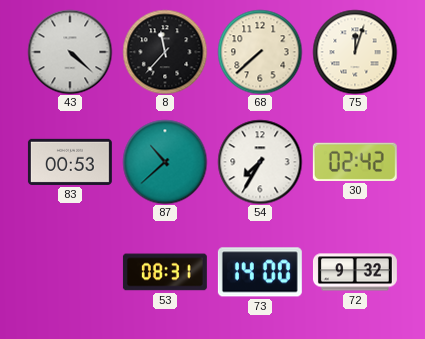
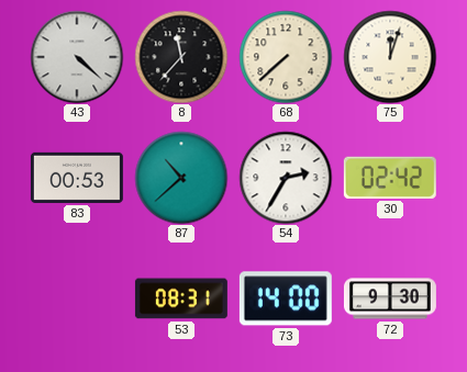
54: 7:35 -> 2:35
72: 9:32 -> 9:30
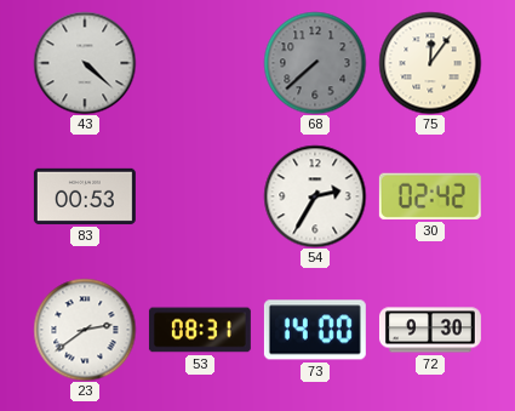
8: 11:37 -> none
68 dial: cream -> grey
75: 12:03 -> 12:06
87: 10:38 -> none
23: none -> 2:39
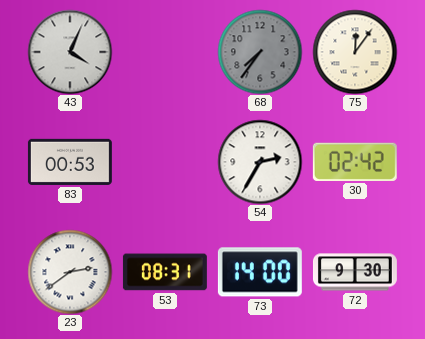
43: 4:22 -> 4:04
68: 7:38 -> 7:36
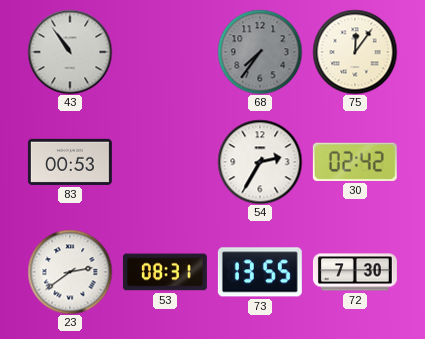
43: 4:04 -> 10:54
73: 14:00 -> 13:55
72: 9:30 -> 7:30
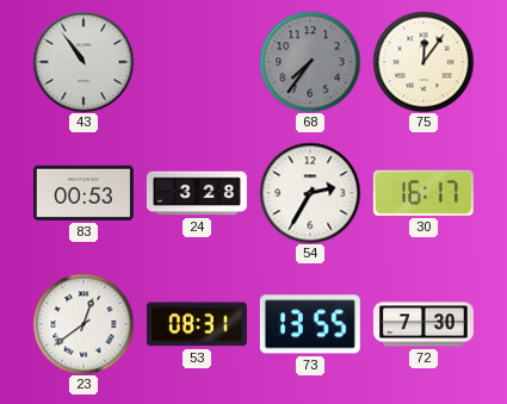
24: none -> 3:28
30: 02:42 -> 16:17
23: 2:39 -> 12:39
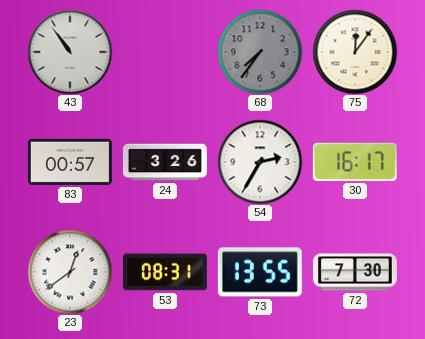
83: 00:53 -> 00:57
24: 3:28 -> 3:26
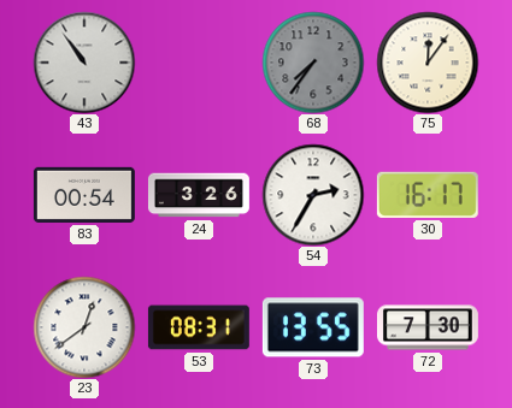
83: 00:57 -> 00:54
